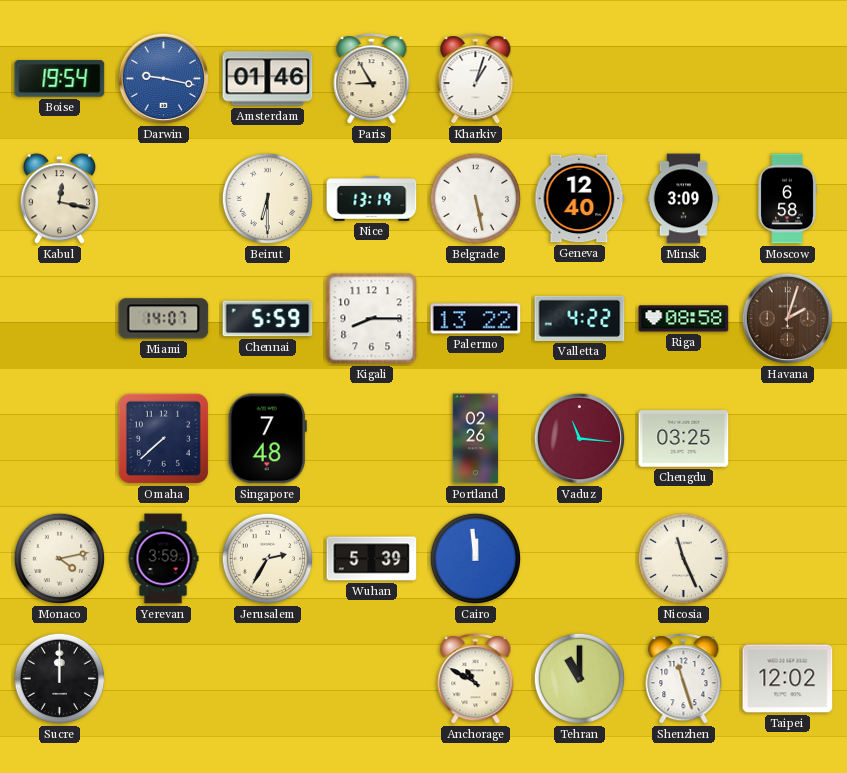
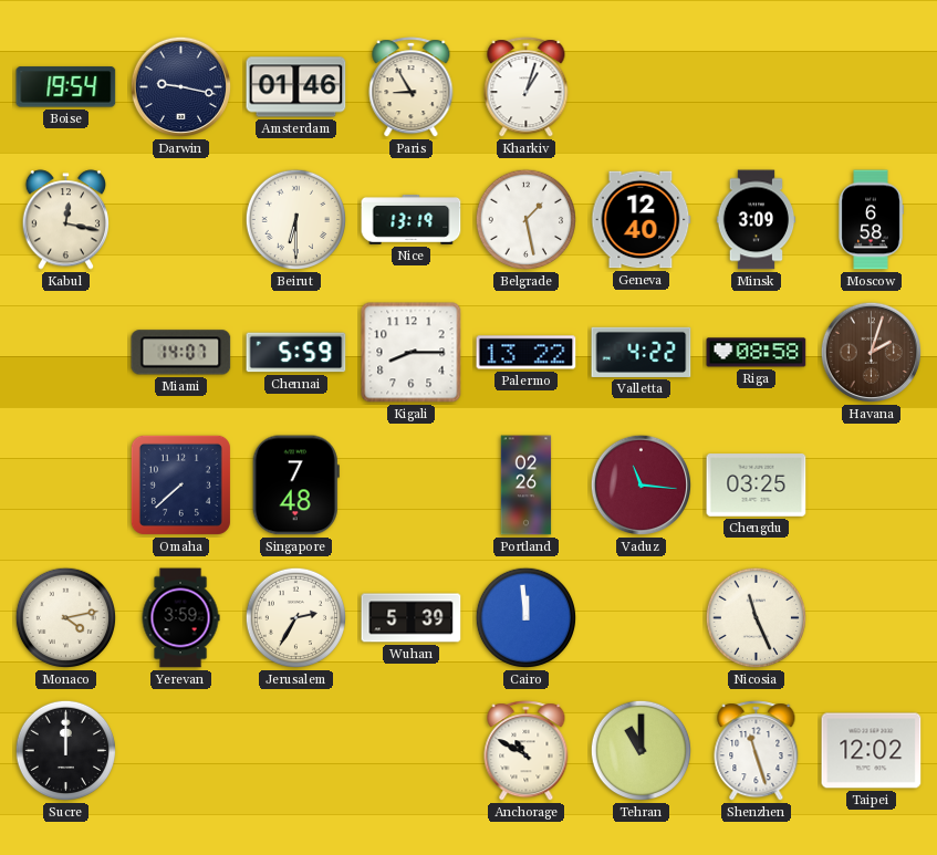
Darwin dial: blue -> navy
Belgrade: 5:28 -> 1:28
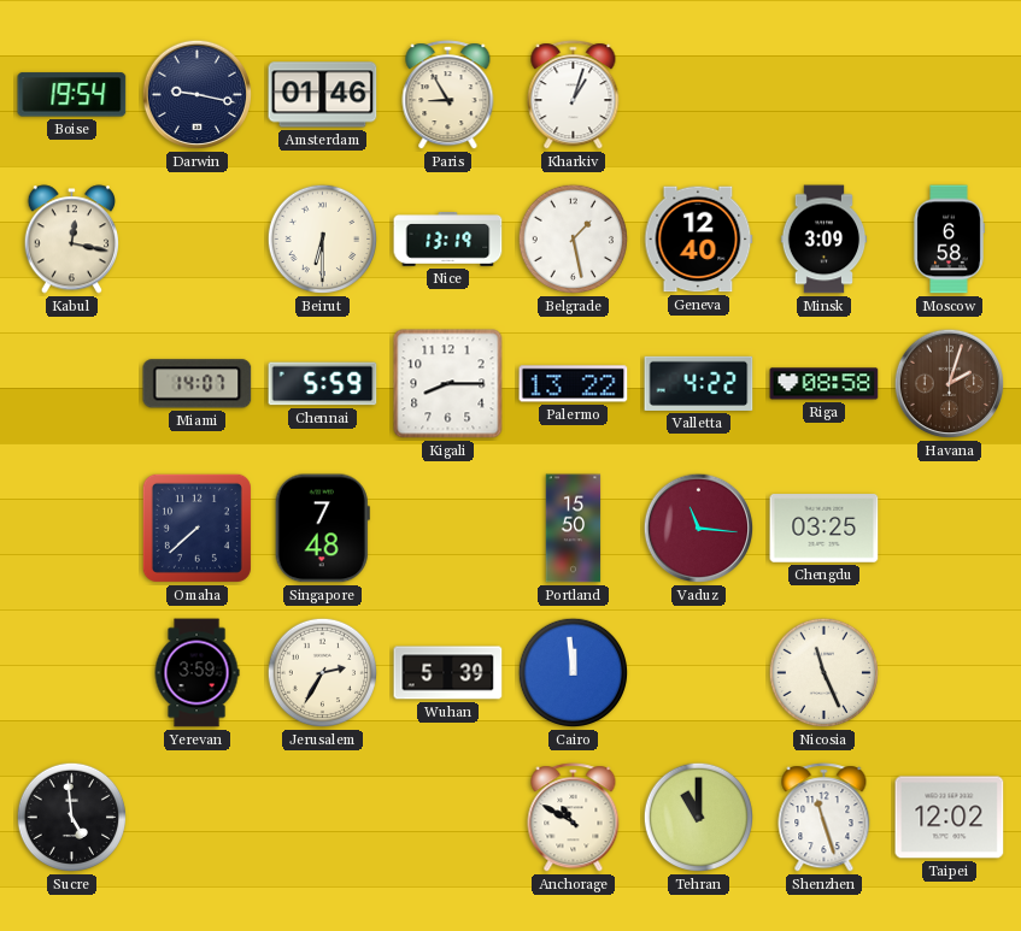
Portland: 02:26 -> 15:50
Monaco: 4:13 -> none
Sucre: 12:00 -> 4:59
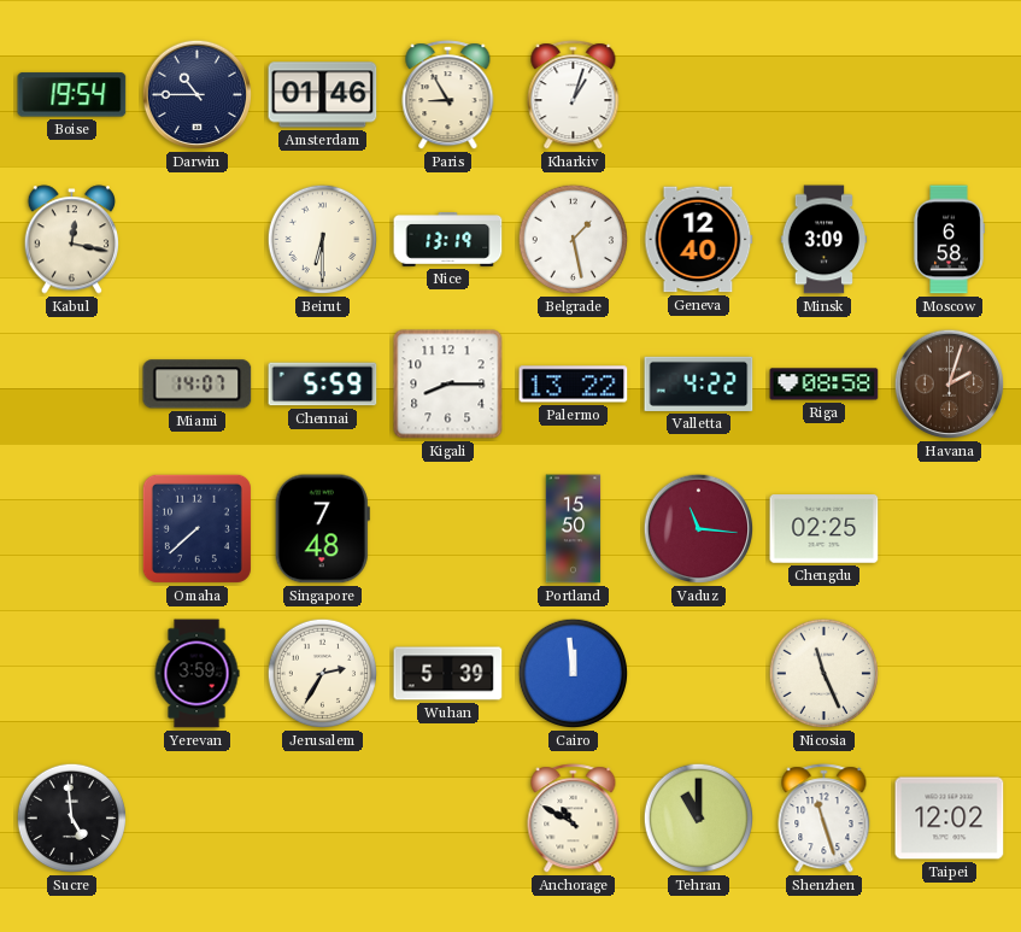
Darwin: 9:17 -> 10:45
Chengdu: 03:25 -> 02:25
